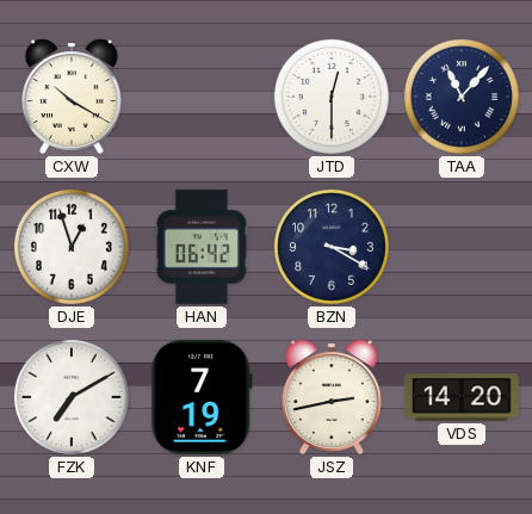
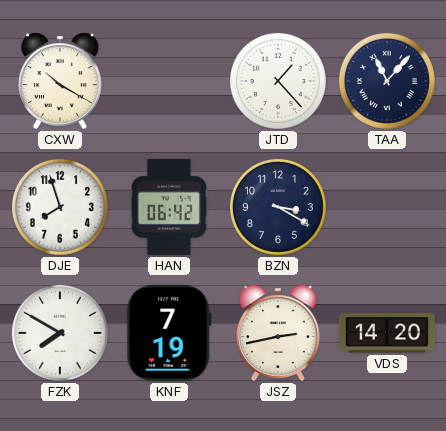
JTD: 12:30 -> 1:23
DJE: 12:57 -> 7:57
FZK: 7:10 -> 7:50
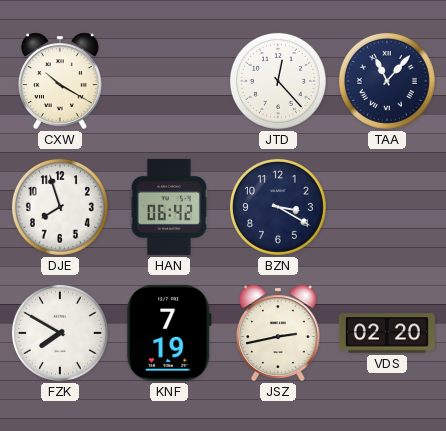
JTD: 1:23 -> 12:23
VDS: 14:20 -> 02:20
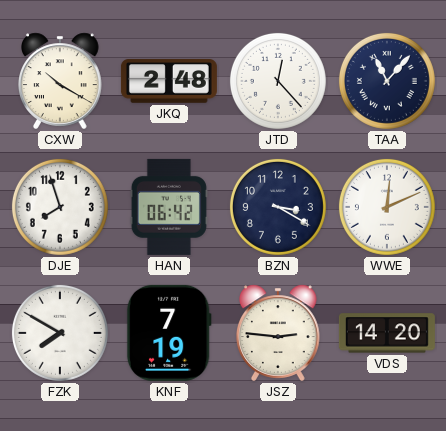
JKQ: none -> 2:48
WWE: none -> 12:11
JSZ: 2:43 -> 2:46
VDS: 02:20 -> 14:20
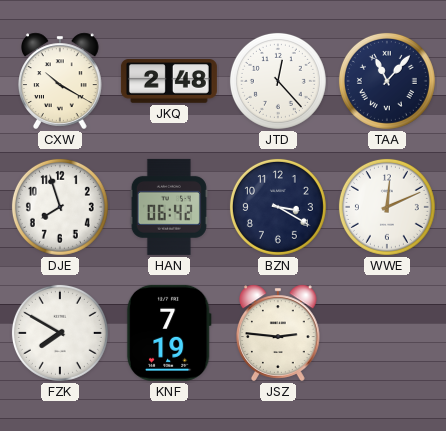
VDS: 14:20 -> none
